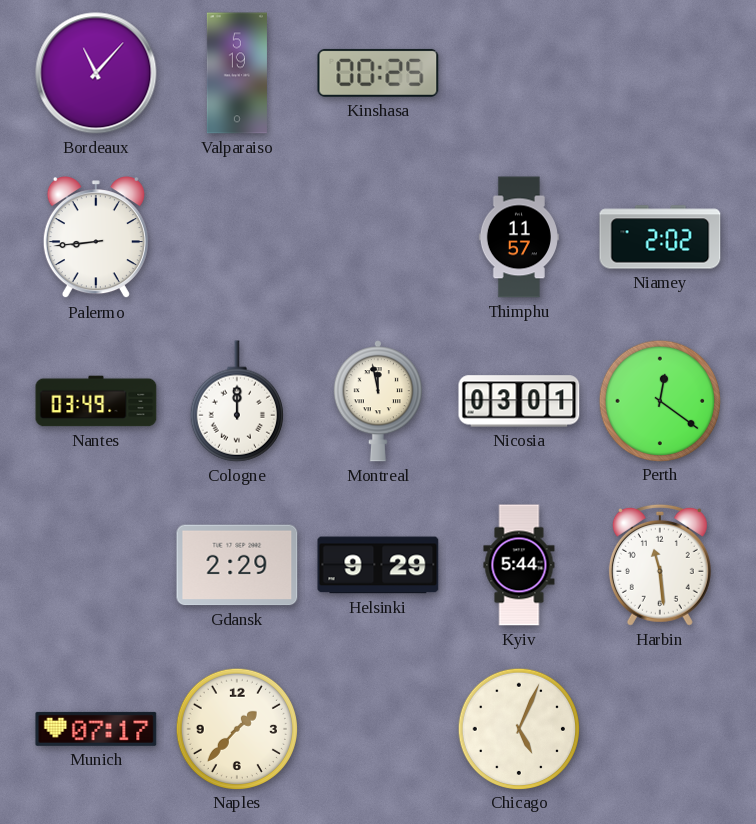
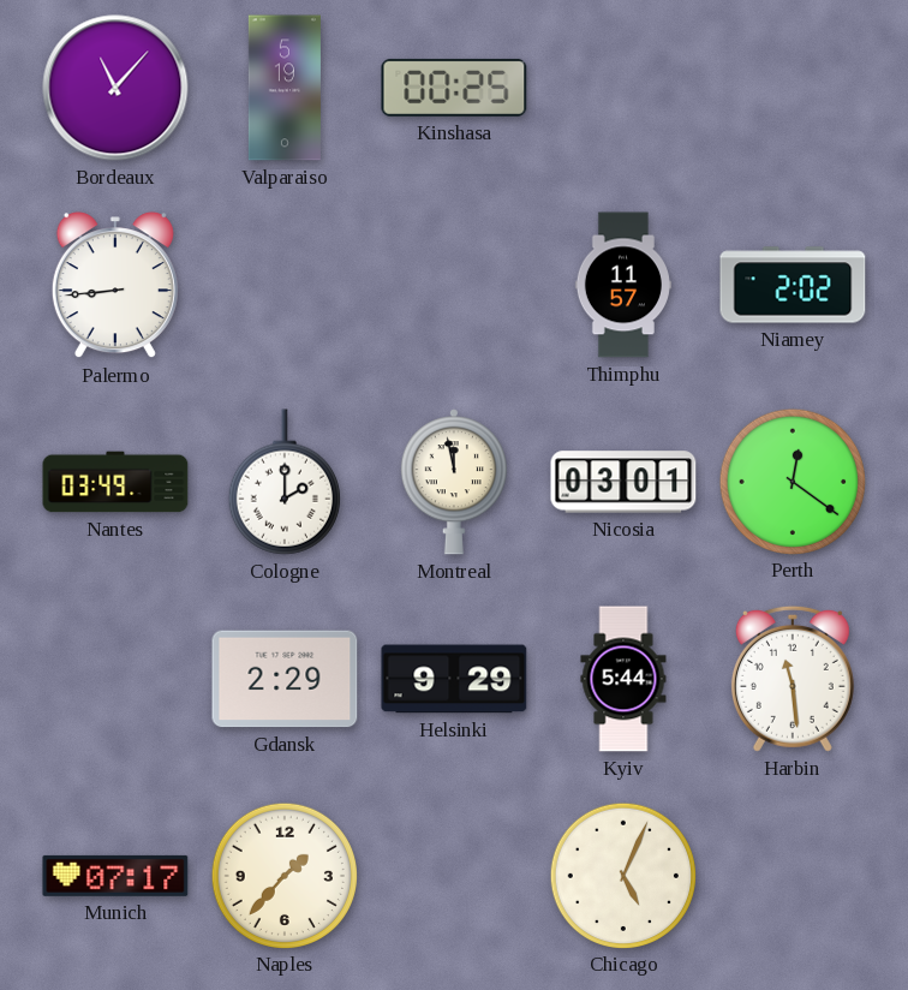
Cologne: 12:00 -> 2:00
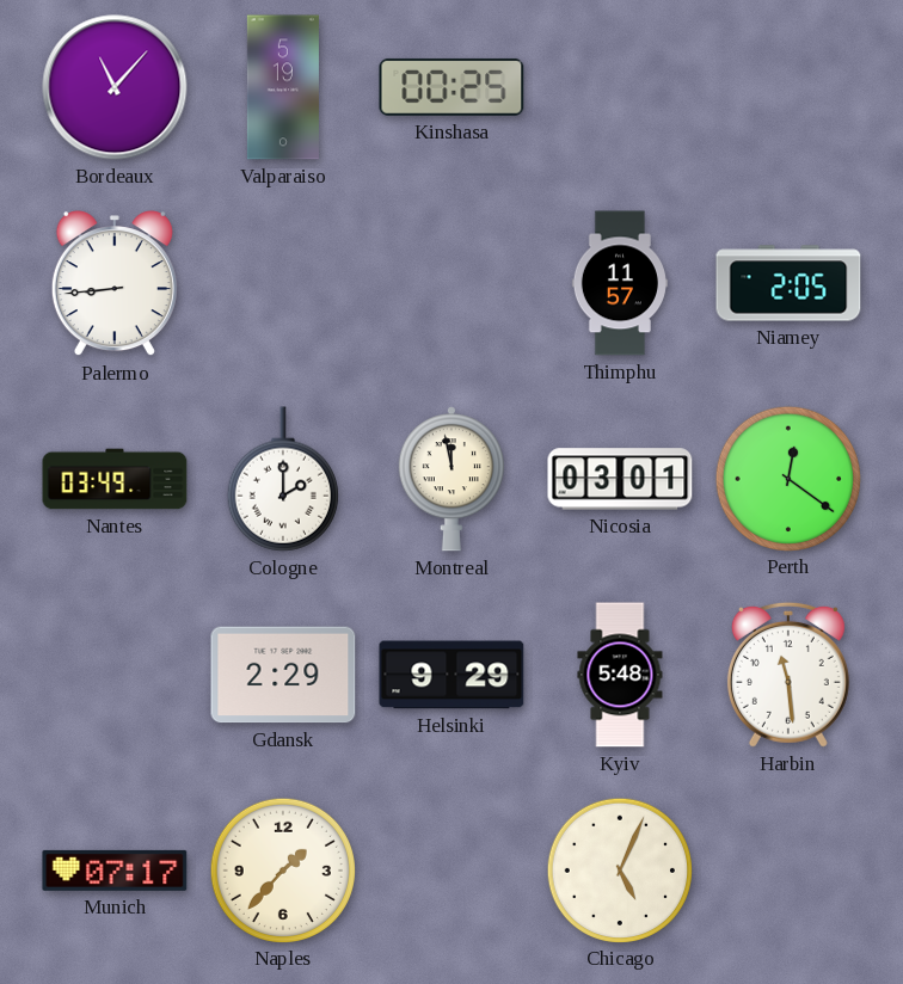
Niamey: 2:02 -> 2:05
Kyiv: 5:44 -> 5:48
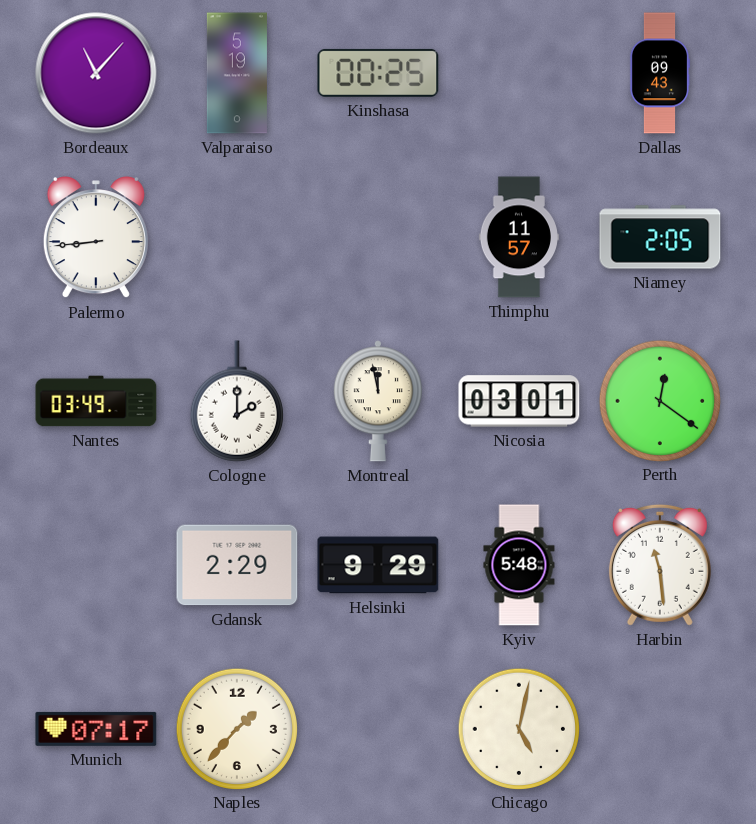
Dallas: none -> 09:43
Chicago: 5:04 -> 5:02
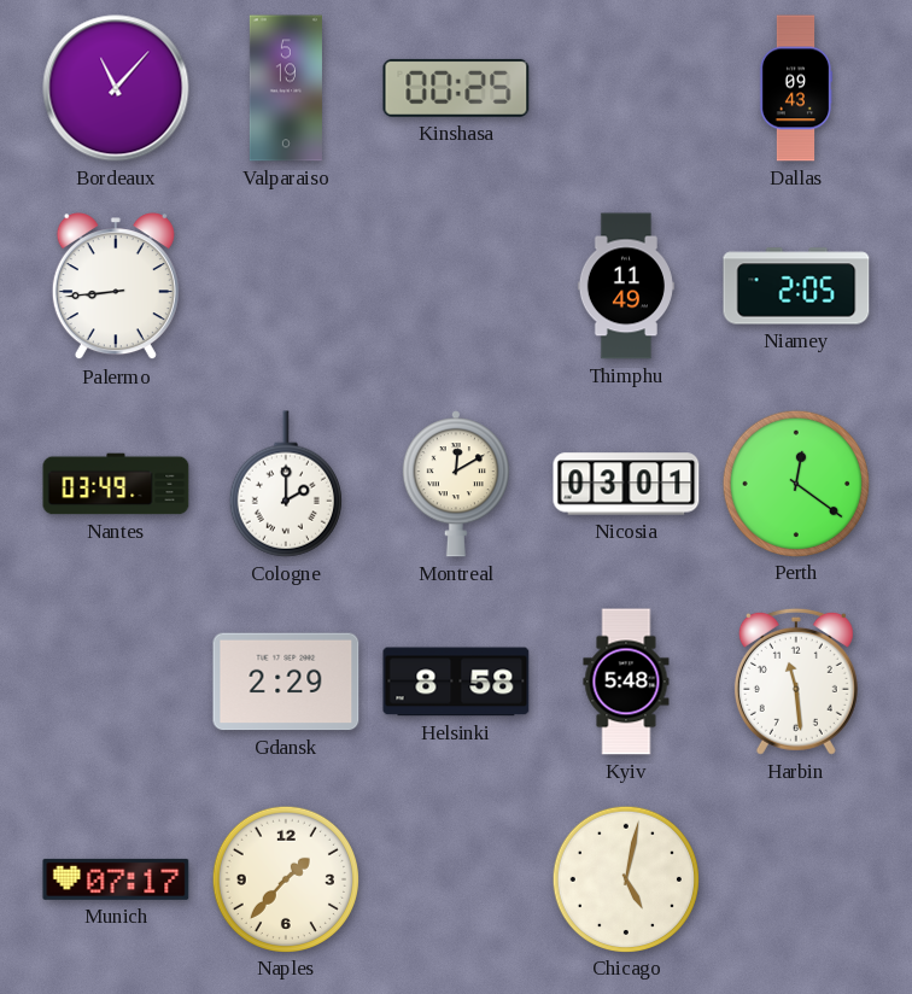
Thimphu: 11:57 -> 11:49
Montreal: 11:58 -> 12:10
Helsinki: 9:29 -> 8:58
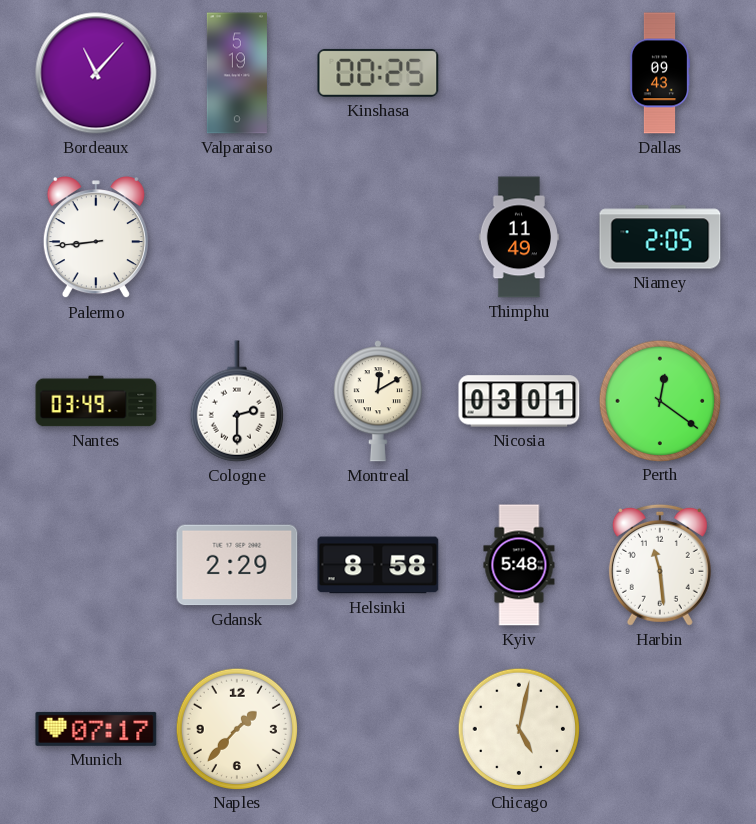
Cologne: 2:00 -> 2:30
